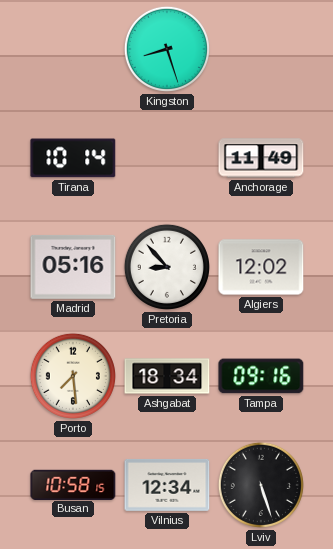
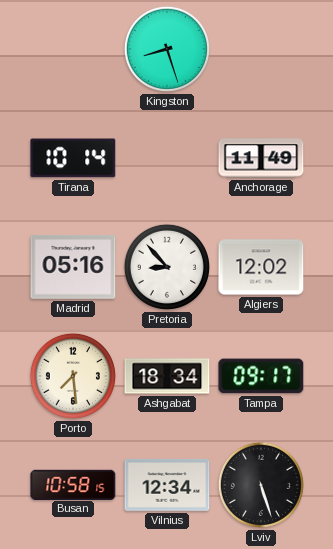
Tampa: 09:16 -> 09:17
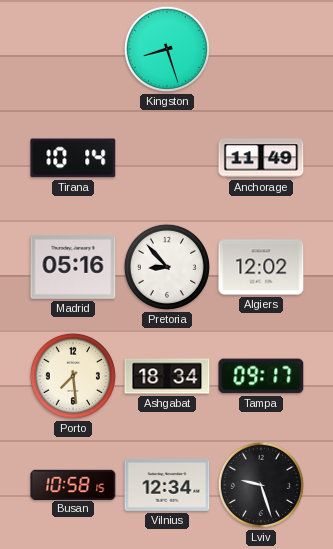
Lviv: 5:27 -> 9:27
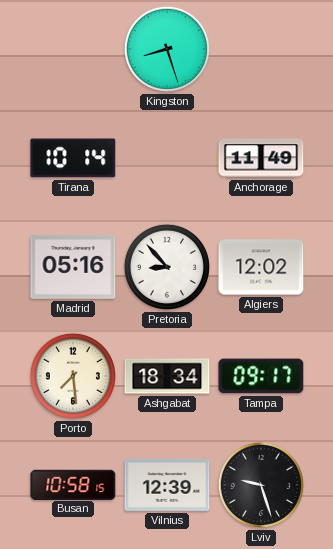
Vilnius: 12:34 -> 12:39
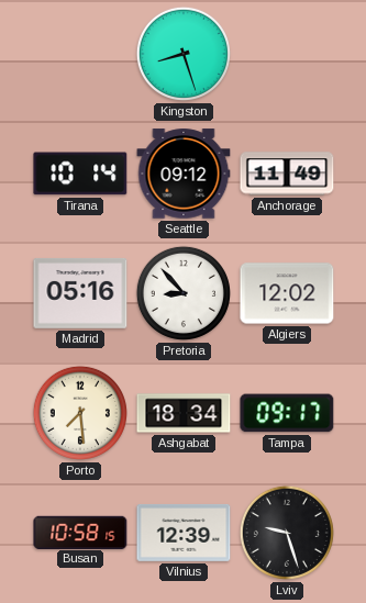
Seattle: none -> 09:12
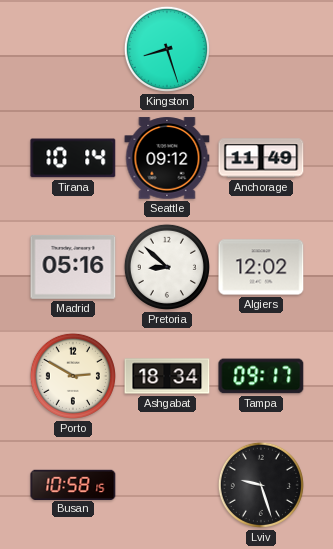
Pretoria: 8:53 -> 8:52
Porto: 7:29 -> 2:50
Vilnius: 12:39 -> none
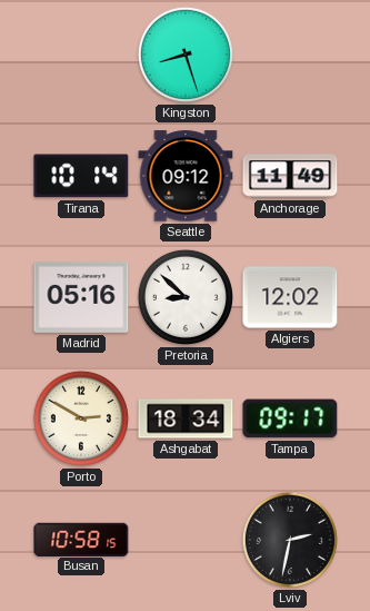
Lviv: 9:27 -> 2:32
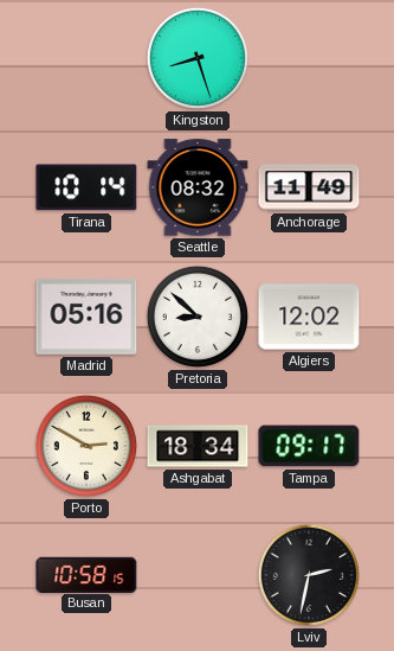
Seattle: 09:12 -> 08:32
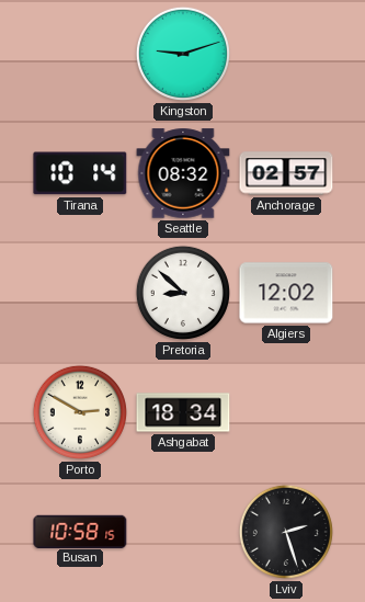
Kingston: 8:27 -> 9:12
Anchorage: 11:49 -> 02:57
Madrid: 05:16 -> none
Tampa: 09:17 -> none
Lviv: 2:32 -> 2:27
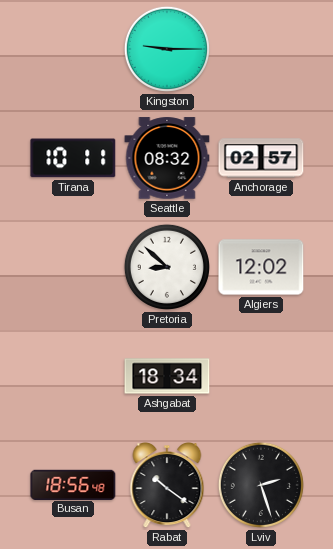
Kingston: 9:12 -> 9:15
Tirana: 10:14 -> 10:11
Porto: 2:50 -> none
Busan: 10:58 -> 18:56
Rabat: none -> 10:21
